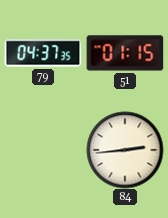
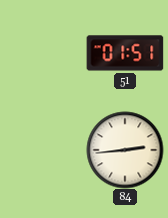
79: 04:37 -> none
51: 01:15 -> 01:51
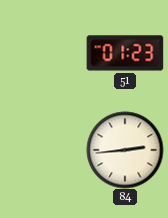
51: 01:51 -> 01:23
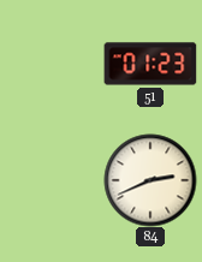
84: 2:44 -> 2:41
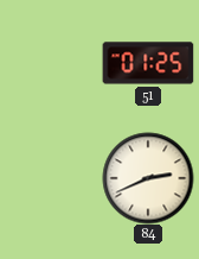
51: 01:23 -> 01:25
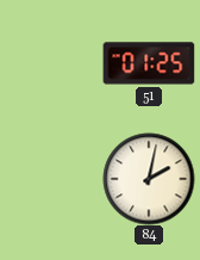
84: 2:41 -> 2:02
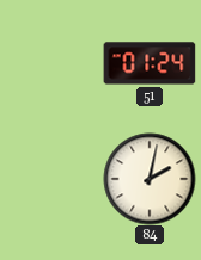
51: 01:25 -> 01:24
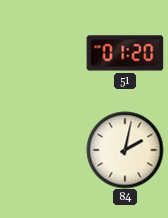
51: 01:24 -> 01:20
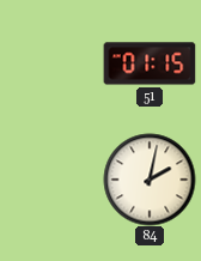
51: 01:20 -> 01:15
